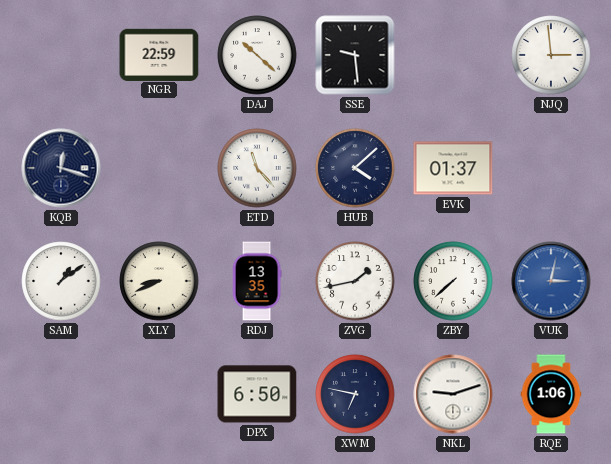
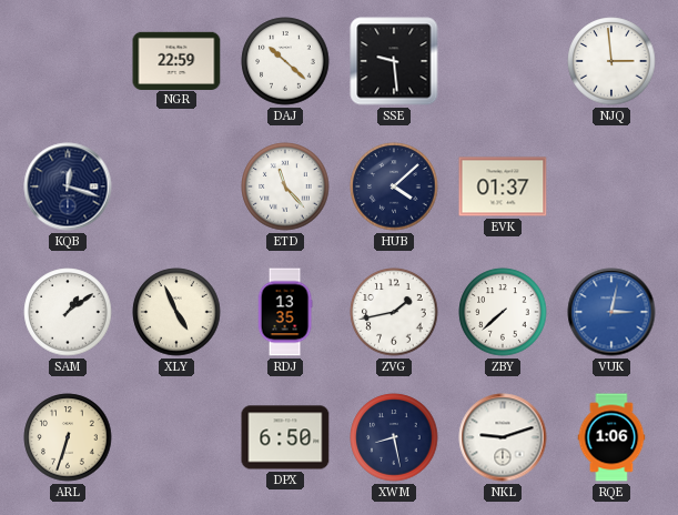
XLY: 8:41 -> 4:56
ARL: none -> 6:33
XWM: 6:47 -> 8:28
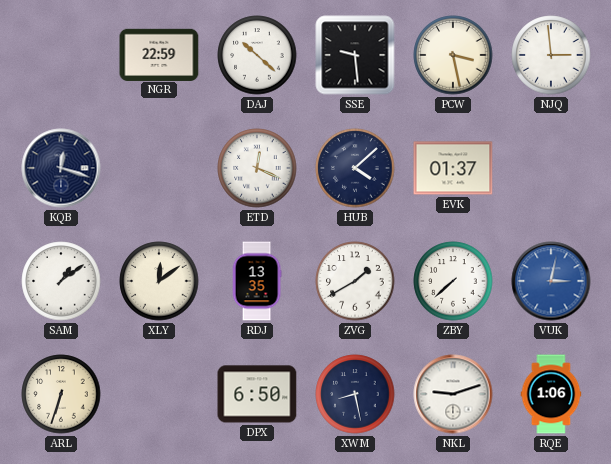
PCW: none -> 3:28
ETD: 11:23 -> 12:19
XLY: 4:56 -> 12:09
ZVG: 1:43 -> 1:40
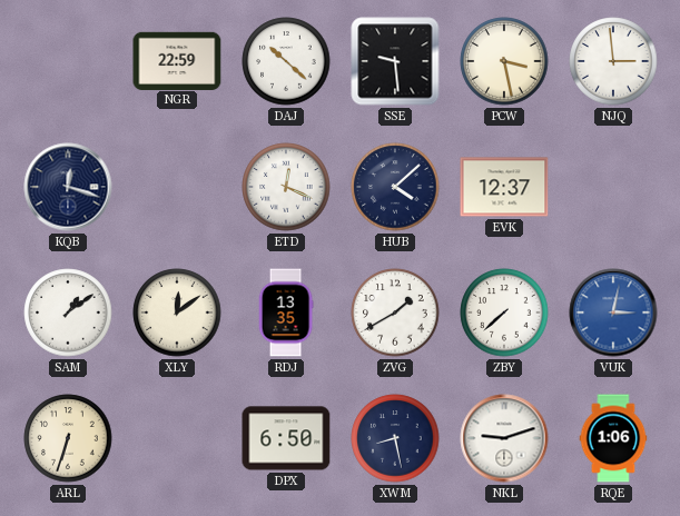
EVK: 01:37 -> 12:37
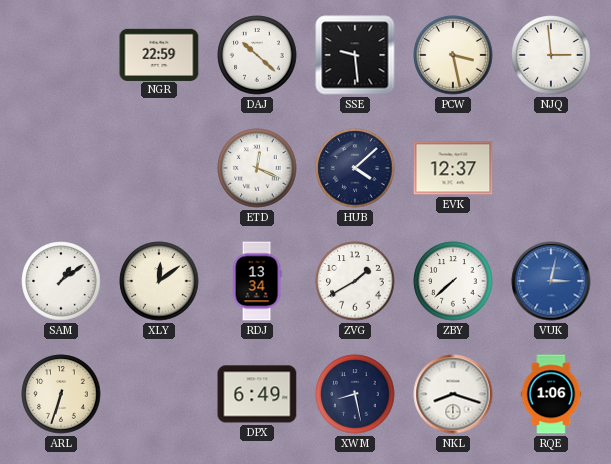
KQB: 12:18 -> none
RDJ: 13:35 -> 13:34
DPX: 6:50 -> 6:49
NKL: 9:12 -> 8:18
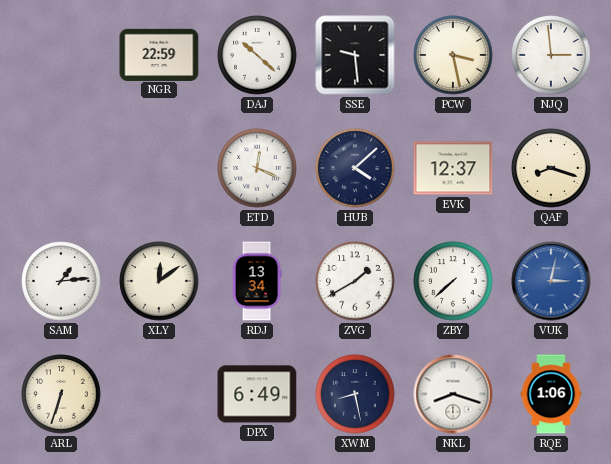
QAF: none -> 8:18
SAM: 1:09 -> 1:14
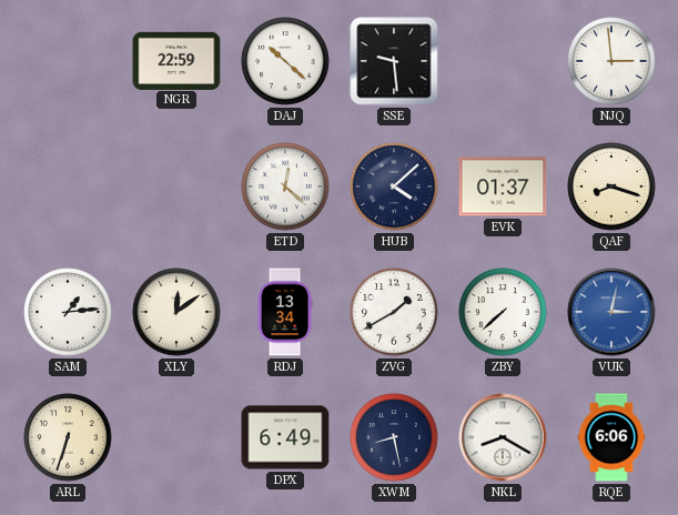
PCW: 3:28 -> none
ETD: 12:19 -> 12:22
EVK: 12:37 -> 01:37
NKL: 8:18 -> 8:20
RQE: 1:06 -> 6:06
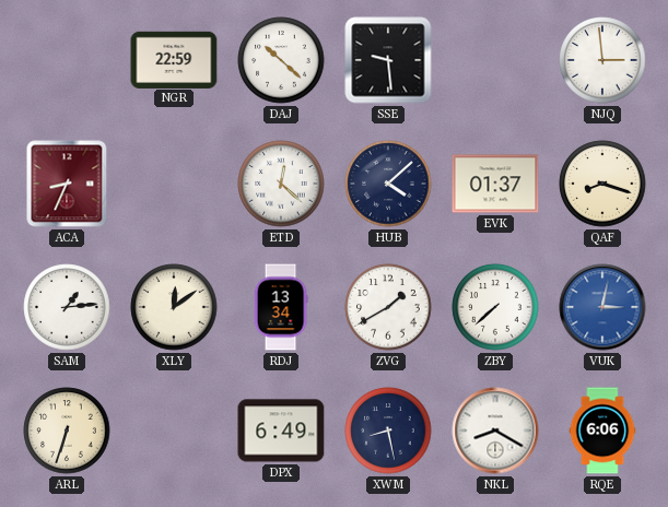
ACA: none -> 8:34
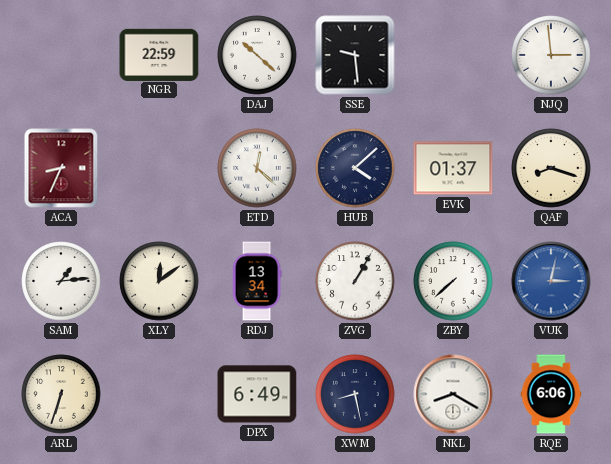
ZVG: 1:40 -> 1:05
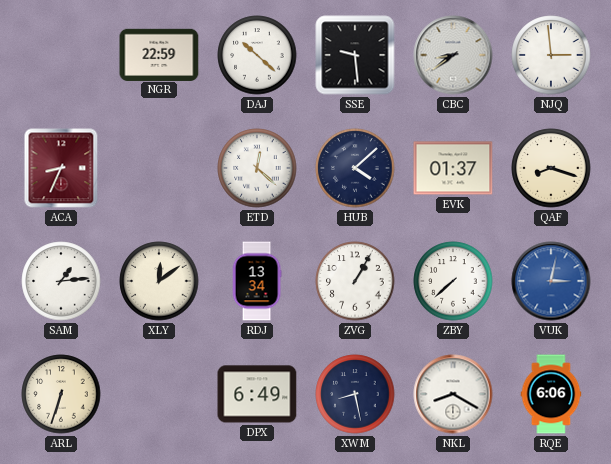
CBC: none -> 8:39
